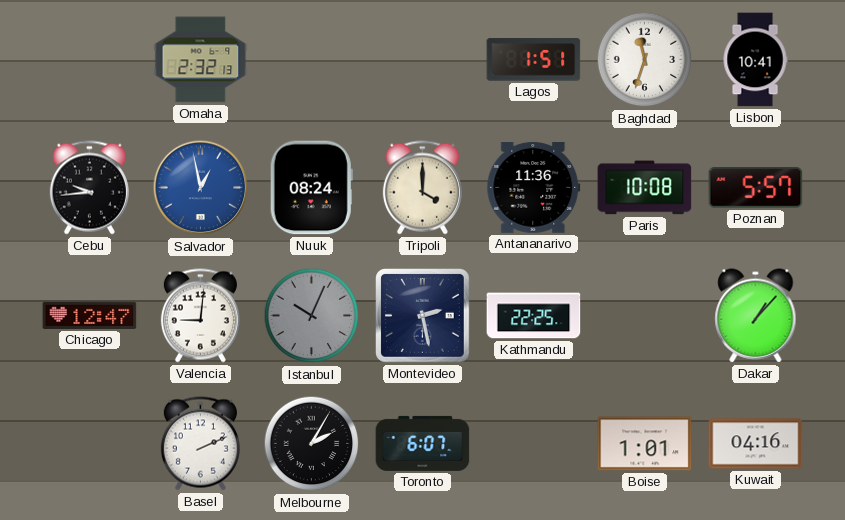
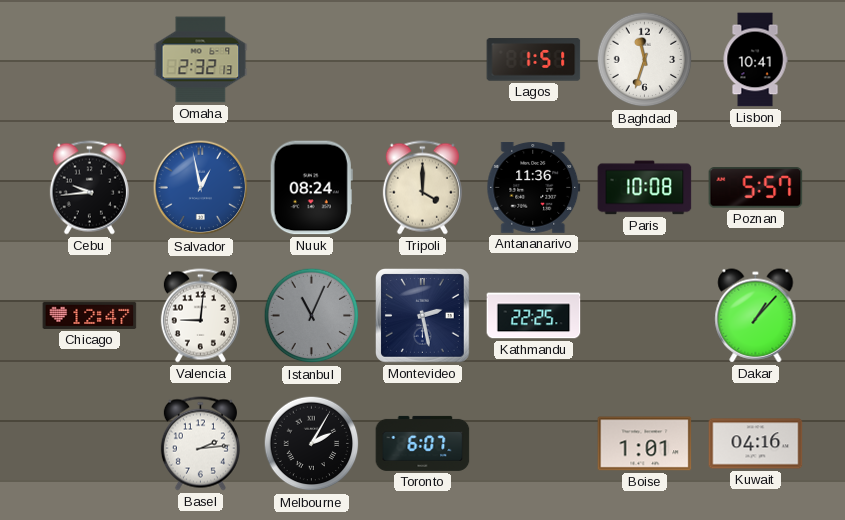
Istanbul: 10:04 -> 11:04
Basel: 2:11 -> 2:14
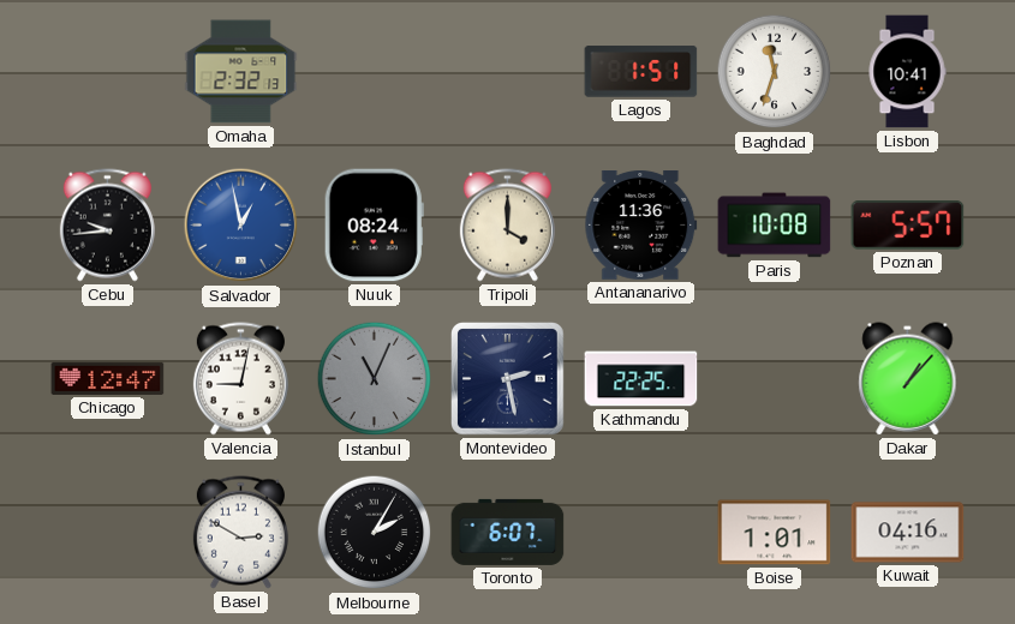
Valencia: 9:01 -> 9:02
Basel: 2:14 -> 2:50
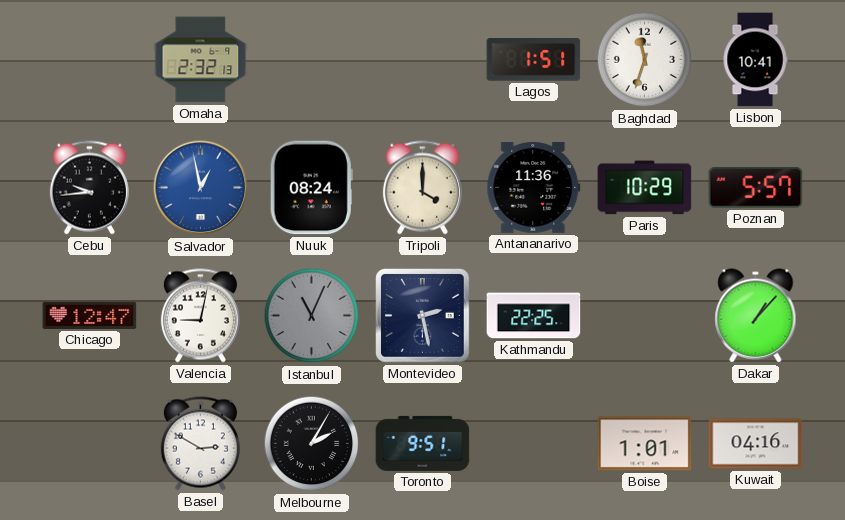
Paris: 10:08 -> 10:29
Toronto: 6:07 -> 9:51
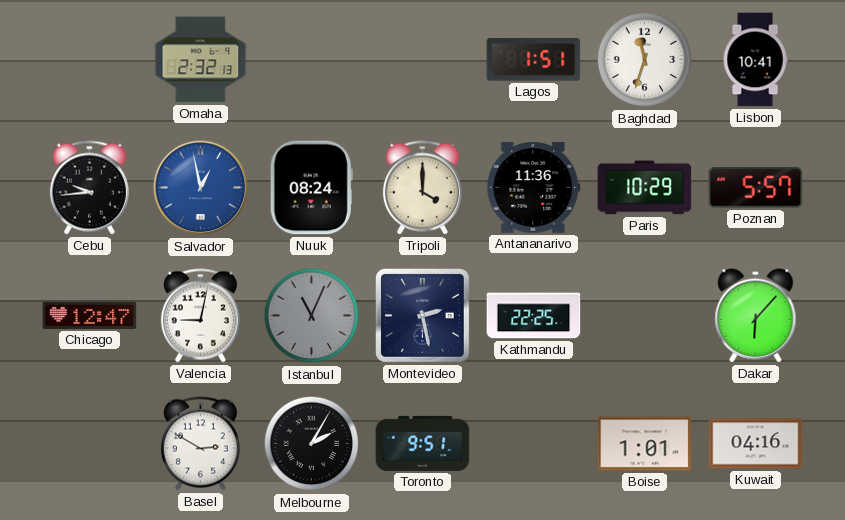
Dakar: 1:07 -> 6:07
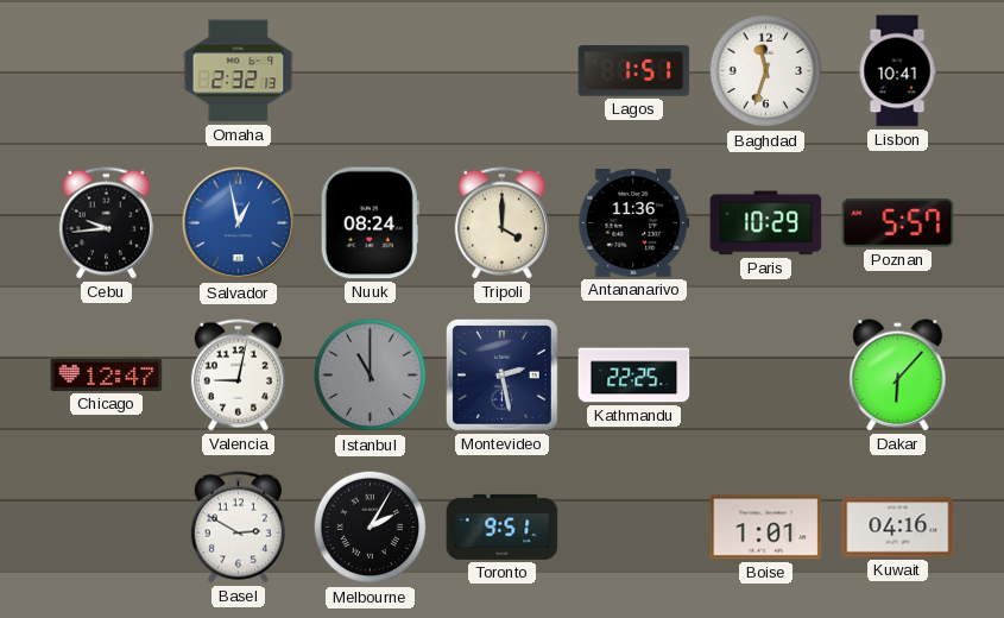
Istanbul: 11:04 -> 11:00
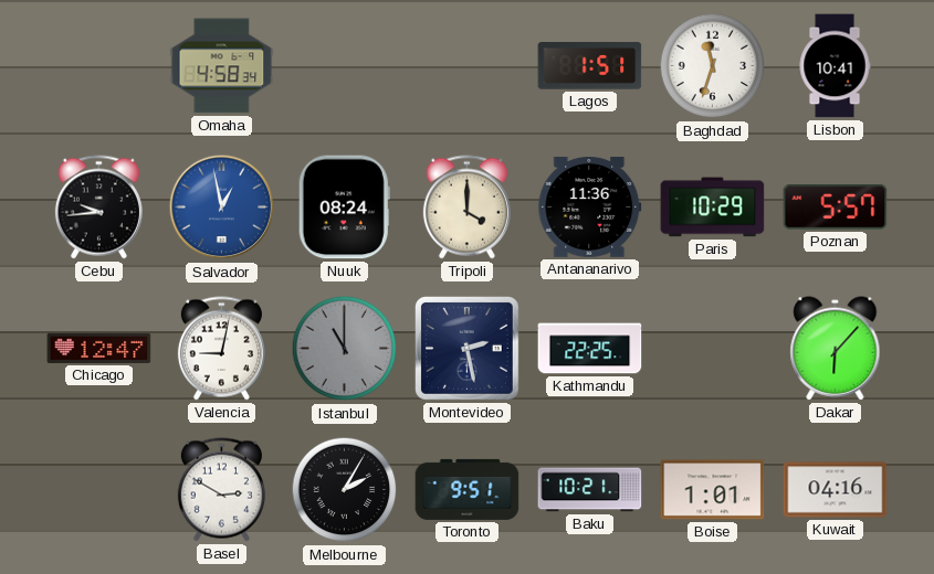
Omaha: 2:32 -> 4:58
Baku: none -> 10:21
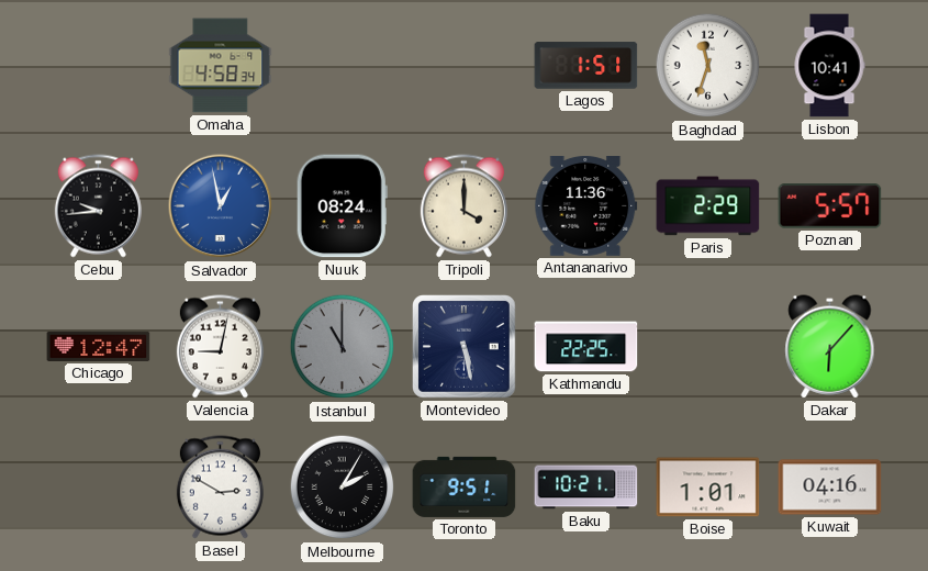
Paris: 10:29 -> 2:29
Montevideo: 2:28 -> 5:28
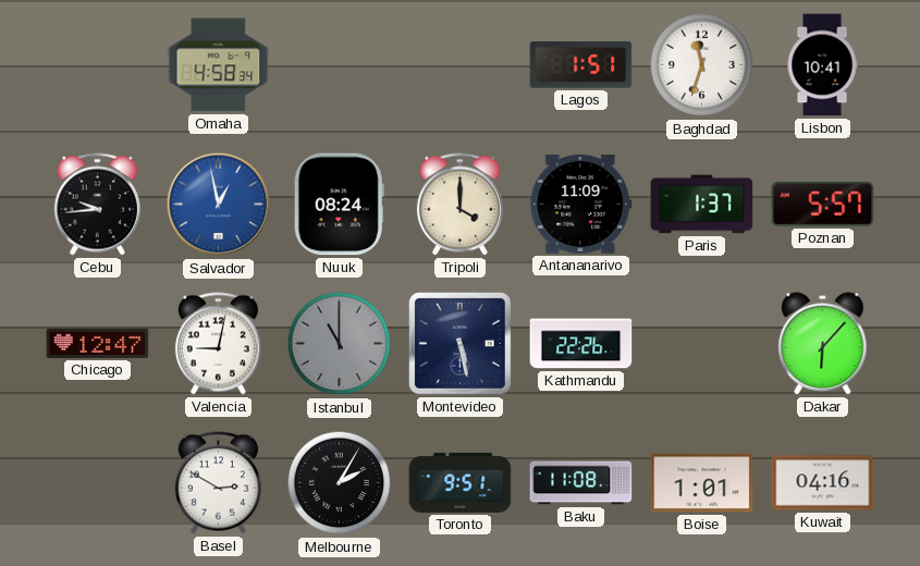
Antananarivo: 11:36 -> 11:09
Paris: 2:29 -> 1:37
Kathmandu: 22:25 -> 22:26
Baku: 10:21 -> 11:08
